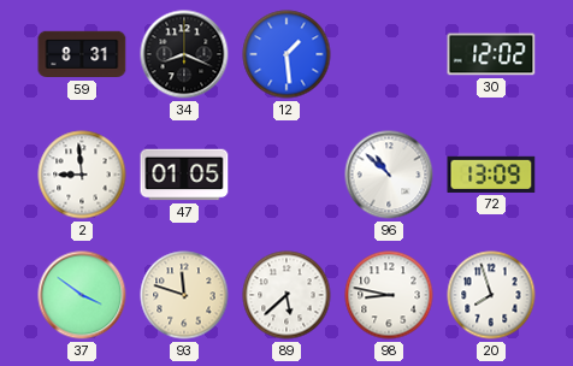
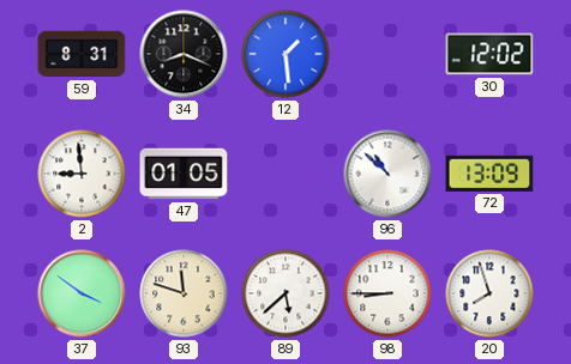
98: 8:47 -> 8:45
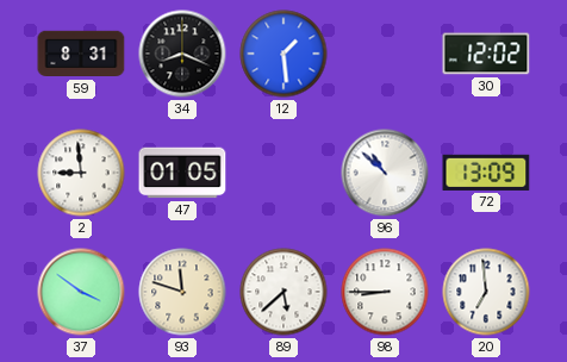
20: 7:57 -> 6:59
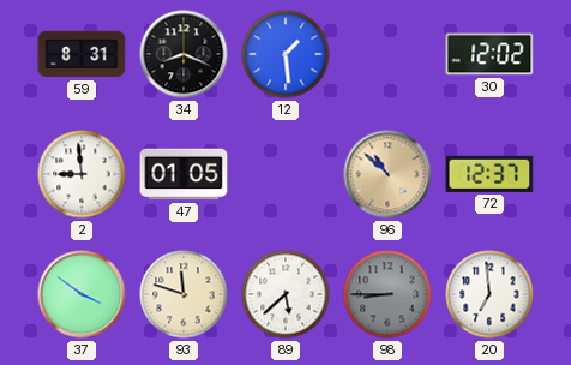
96 dial: white -> champagne
72: 13:09 -> 12:37
98 dial: white -> grey
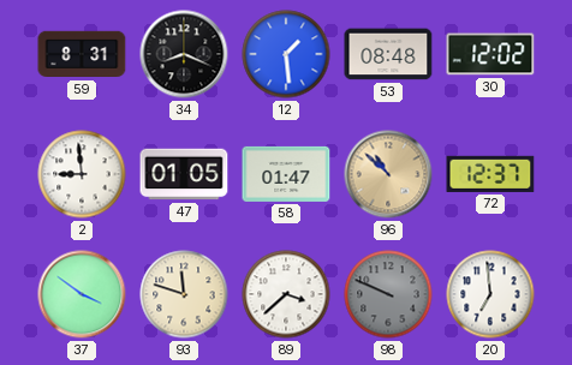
53: none -> 08:48
58: none -> 01:47
89: 5:38 -> 3:38
98: 8:45 -> 9:49
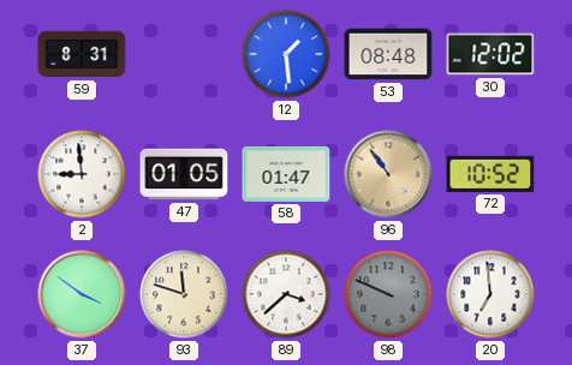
34: 8:19 -> none
96: 10:52 -> 10:54
72: 12:37 -> 10:52
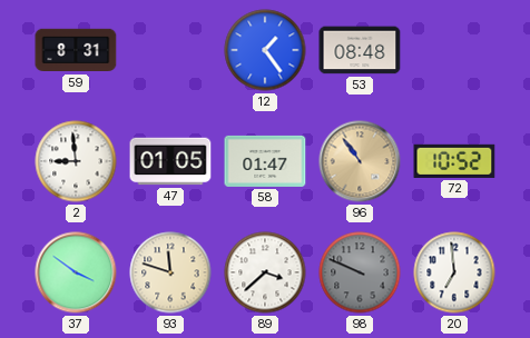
12: 1:29 -> 1:24
30: 12:02 -> none
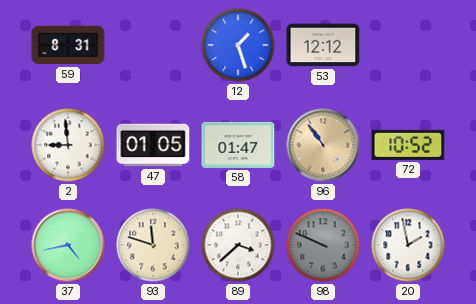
12: 1:24 -> 1:27
53: 08:48 -> 12:12
37: 3:51 -> 4:43
20: 6:59 -> 1:58
